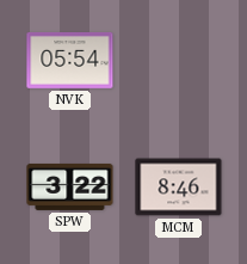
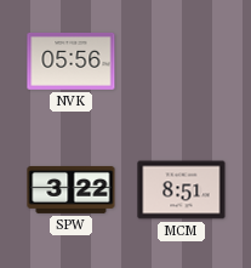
NVK: 05:54 -> 05:56
MCM: 8:46 -> 8:51
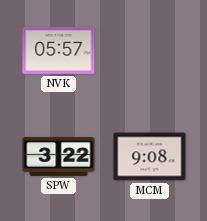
NVK: 05:56 -> 05:57
MCM: 8:51 -> 9:08
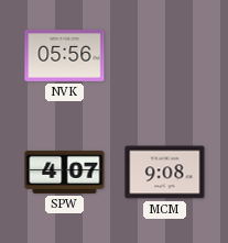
NVK: 05:57 -> 05:56
SPW: 3:22 -> 4:07
